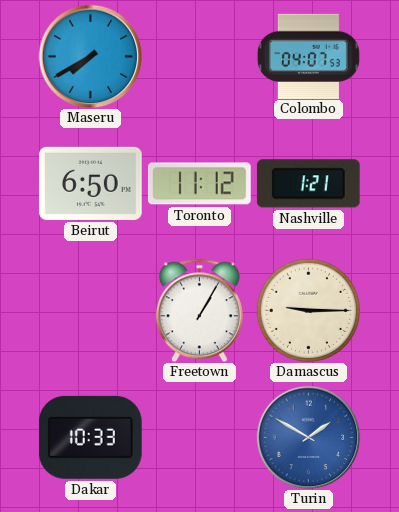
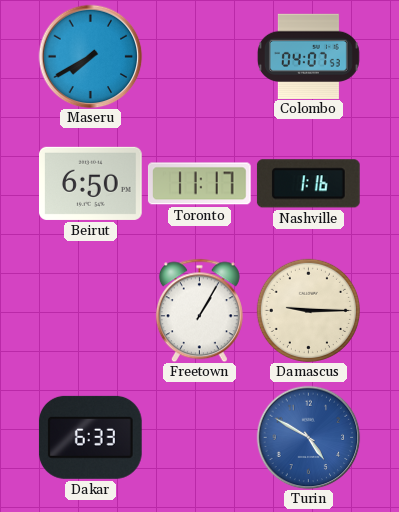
Toronto: 11:12 -> 11:17
Nashville: 1:21 -> 1:16
Dakar: 10:33 -> 6:33
Turin: 1:50 -> 4:50
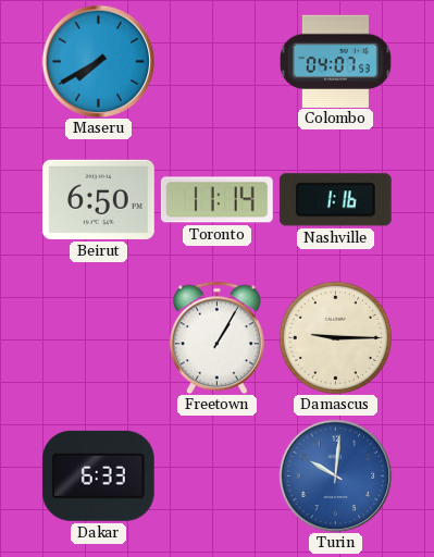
Toronto: 11:17 -> 11:14
Turin: 4:50 -> 10:01
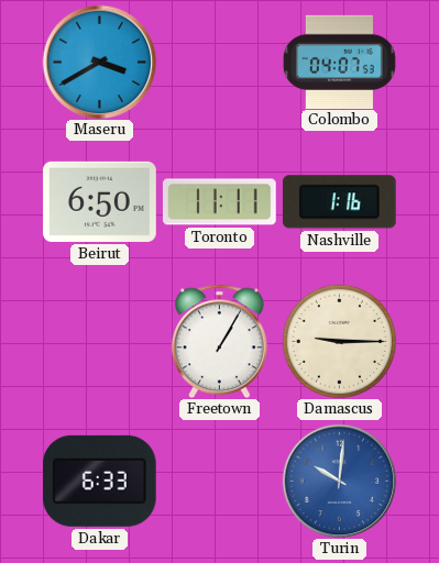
Maseru: 7:40 -> 3:40
Toronto: 11:14 -> 11:11
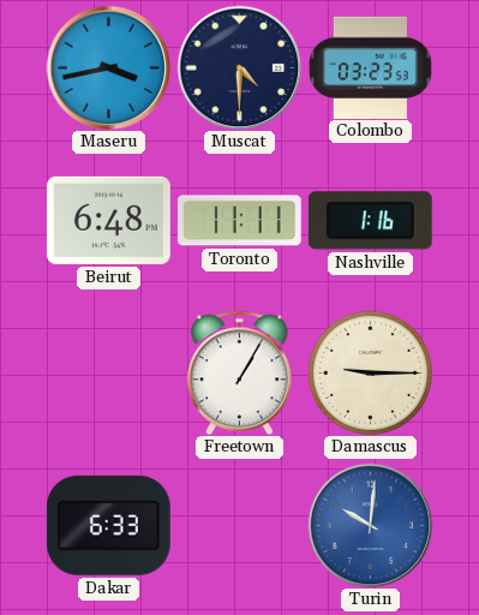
Maseru: 3:40 -> 3:43
Muscat: none -> 4:30
Colombo: 04:07 -> 03:23
Beirut: 6:50 -> 6:48
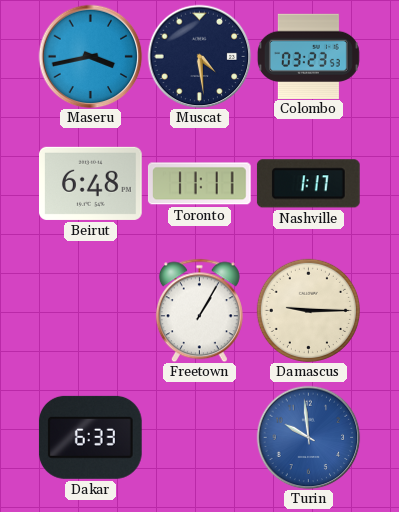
Muscat: 4:30 -> 4:29
Nashville: 1:16 -> 1:17
Turin: 10:01 -> 9:59
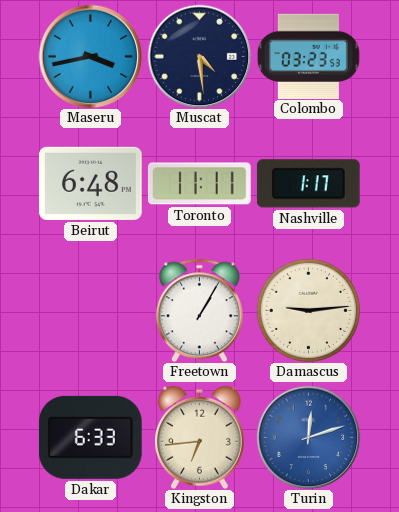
Damascus: 9:15 -> 9:14
Kingston: none -> 6:44
Turin: 9:59 -> 12:12
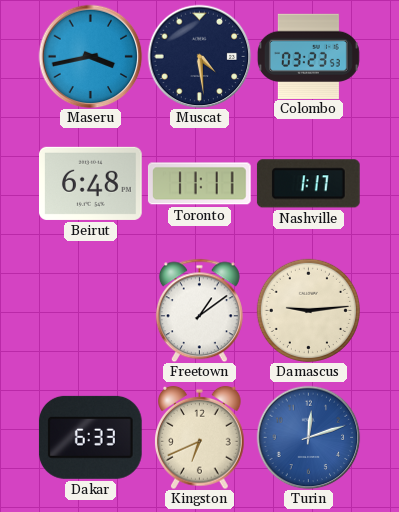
Freetown: 1:05 -> 1:09
Kingston: 6:44 -> 6:41
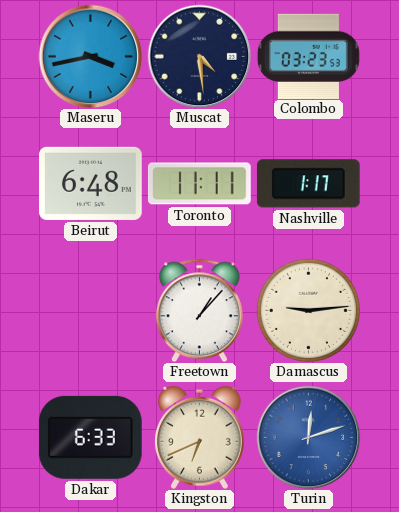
Freetown: 1:09 -> 1:07
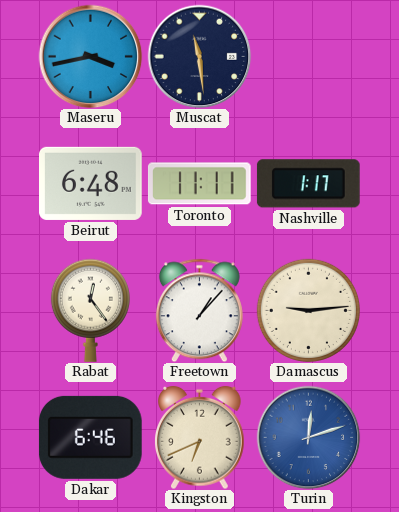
Muscat: 4:29 -> 11:29
Colombo: 03:23 -> none
Rabat: none -> 12:24
Dakar: 6:33 -> 6:46
